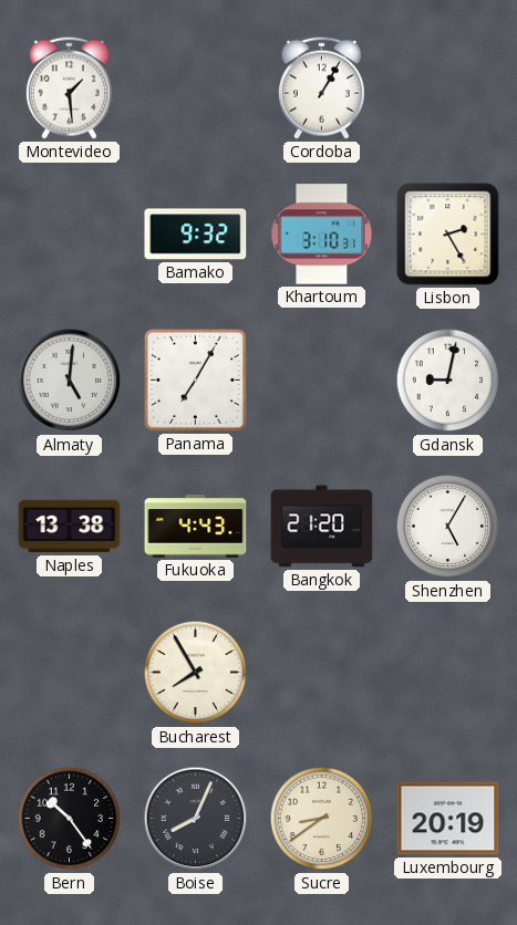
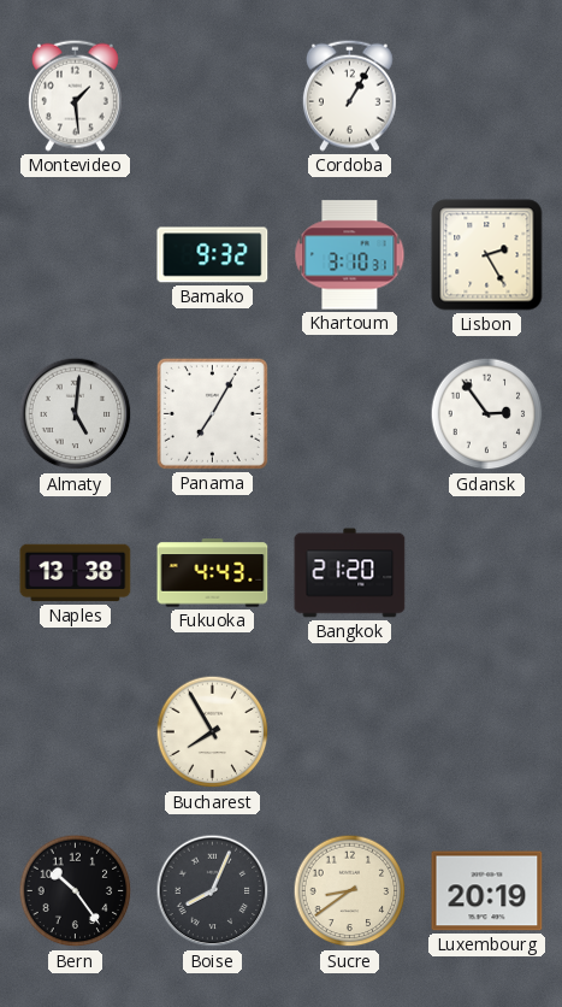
Gdansk: 9:02 -> 2:54
Shenzhen: 5:05 -> none
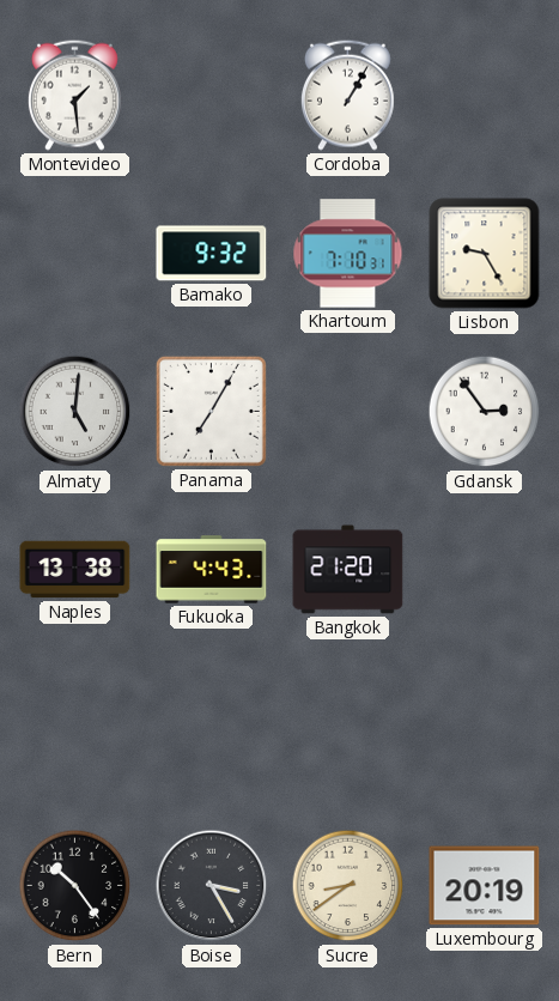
Khartoum: 3:10 -> 7:10
Lisbon: 2:25 -> 9:25
Bucharest: 7:55 -> none
Boise: 8:04 -> 3:25
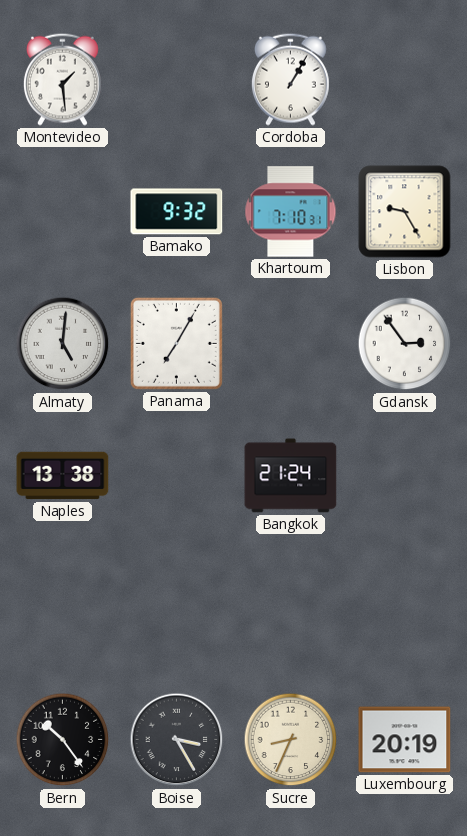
Fukuoka: 4:43 -> none
Bangkok: 21:20 -> 21:24
Sucre: 8:39 -> 8:34
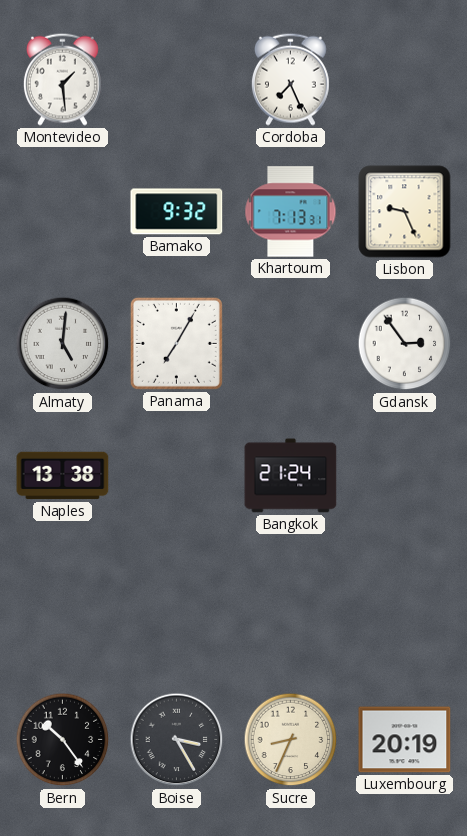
Cordoba: 1:05 -> 7:26
Khartoum: 7:10 -> 7:13
Lisbon: 9:25 -> 9:26
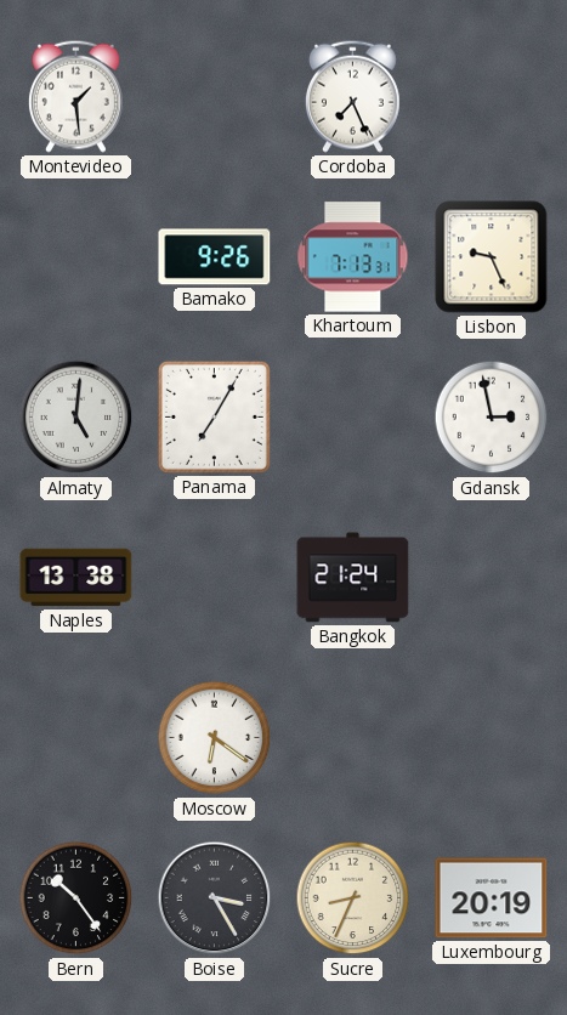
Bamako: 9:32 -> 9:26
Gdansk: 2:54 -> 2:58
Moscow: none -> 6:21
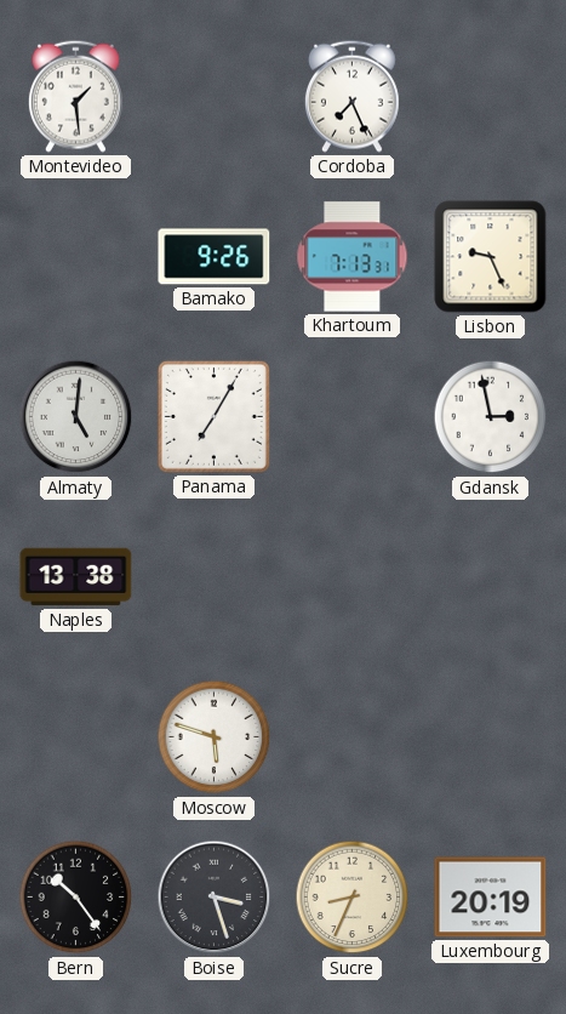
Bangkok: 21:24 -> none
Moscow: 6:21 -> 5:48
Boise: 3:25 -> 3:27
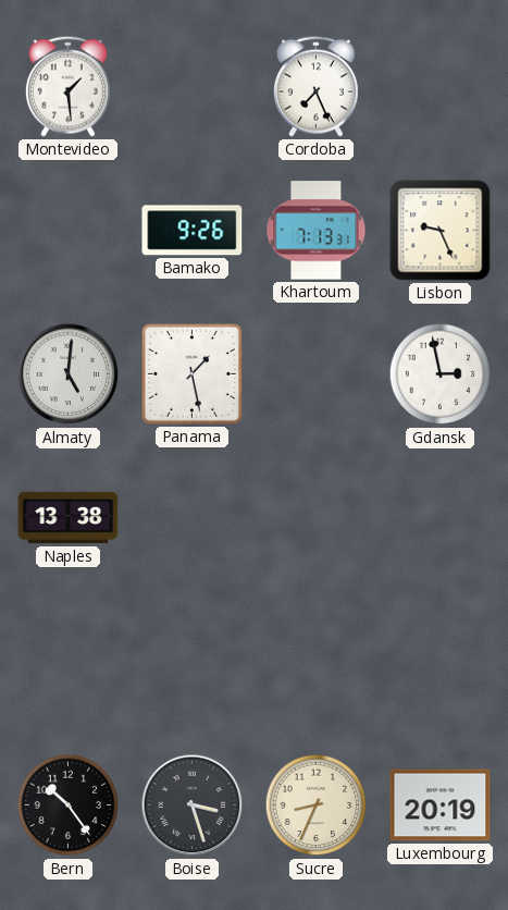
Panama: 7:05 -> 1:28
Moscow: 5:48 -> none
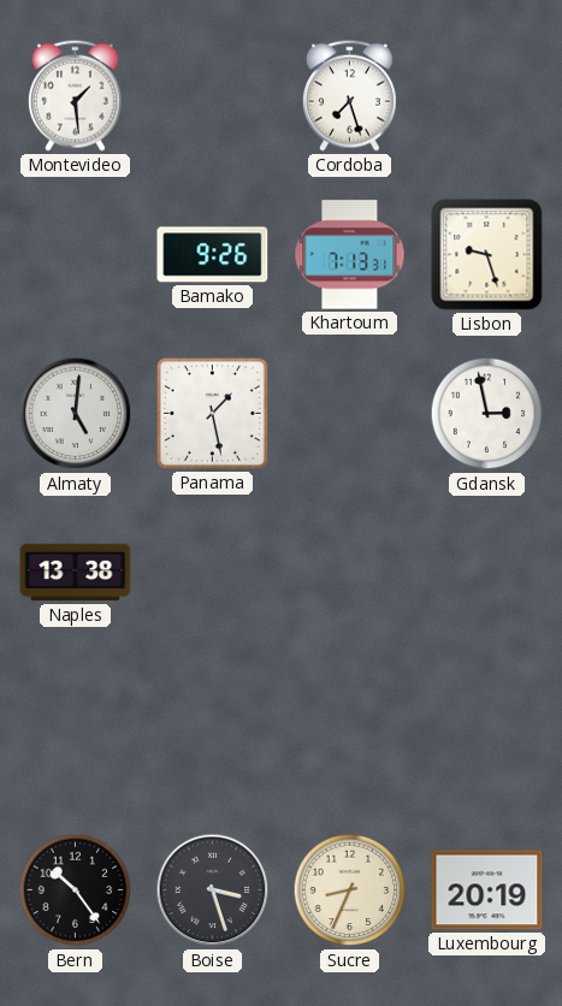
Cordoba: 7:26 -> 7:27
Lisbon: 9:26 -> 9:27
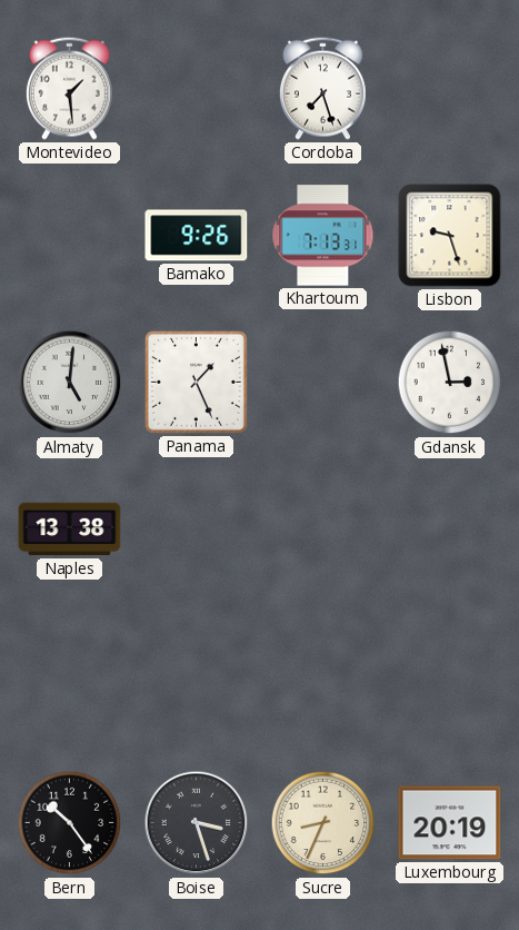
Panama: 1:28 -> 1:26
